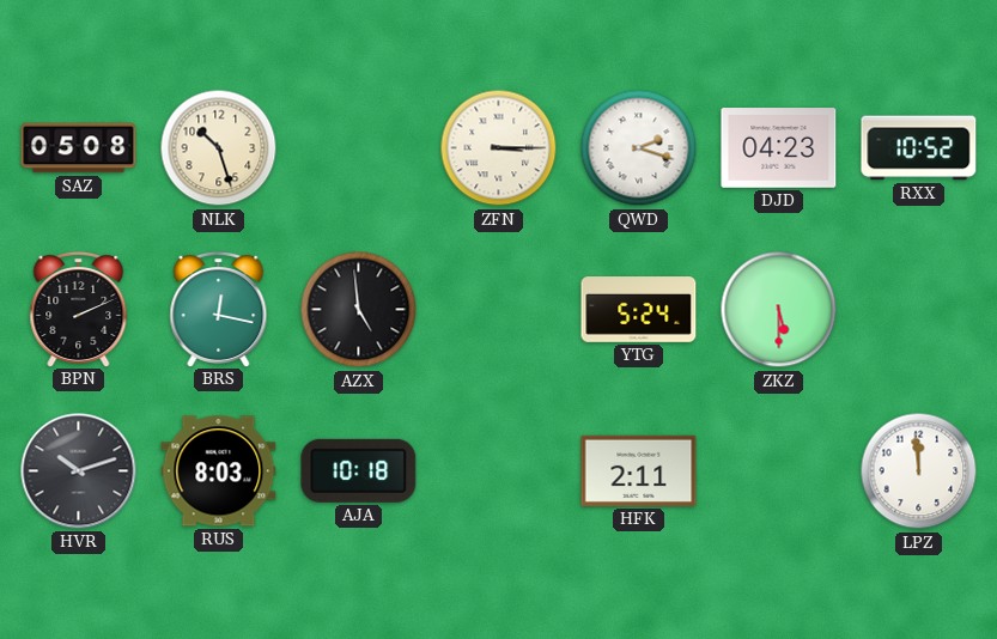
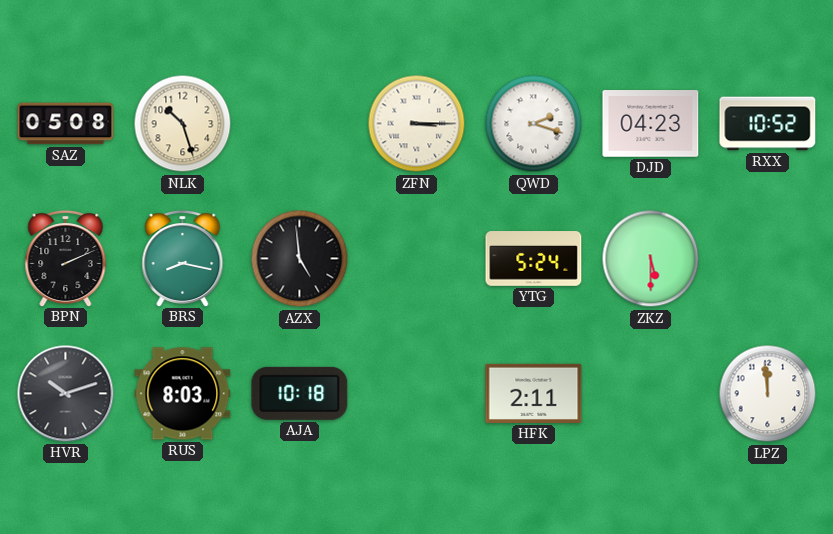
BRS: 12:17 -> 8:17
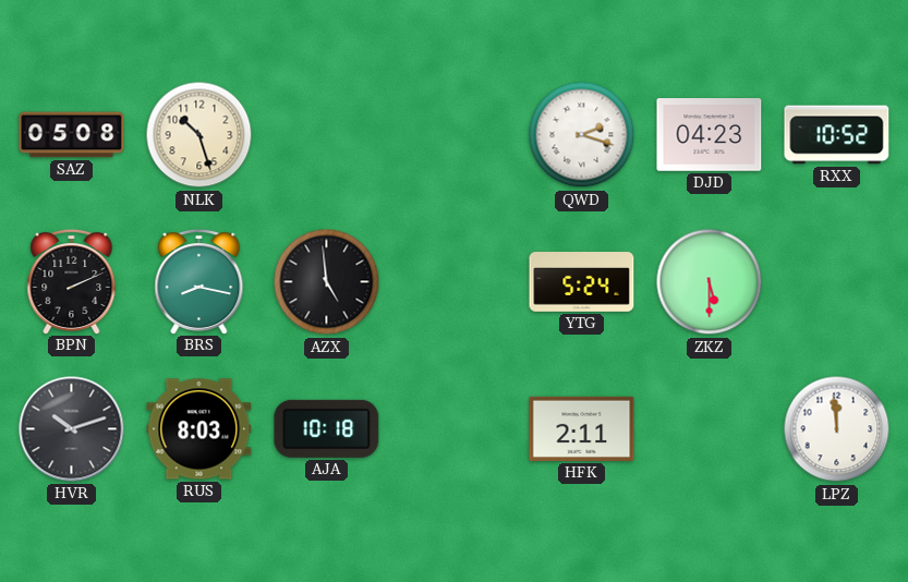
ZFN: 3:15 -> none
